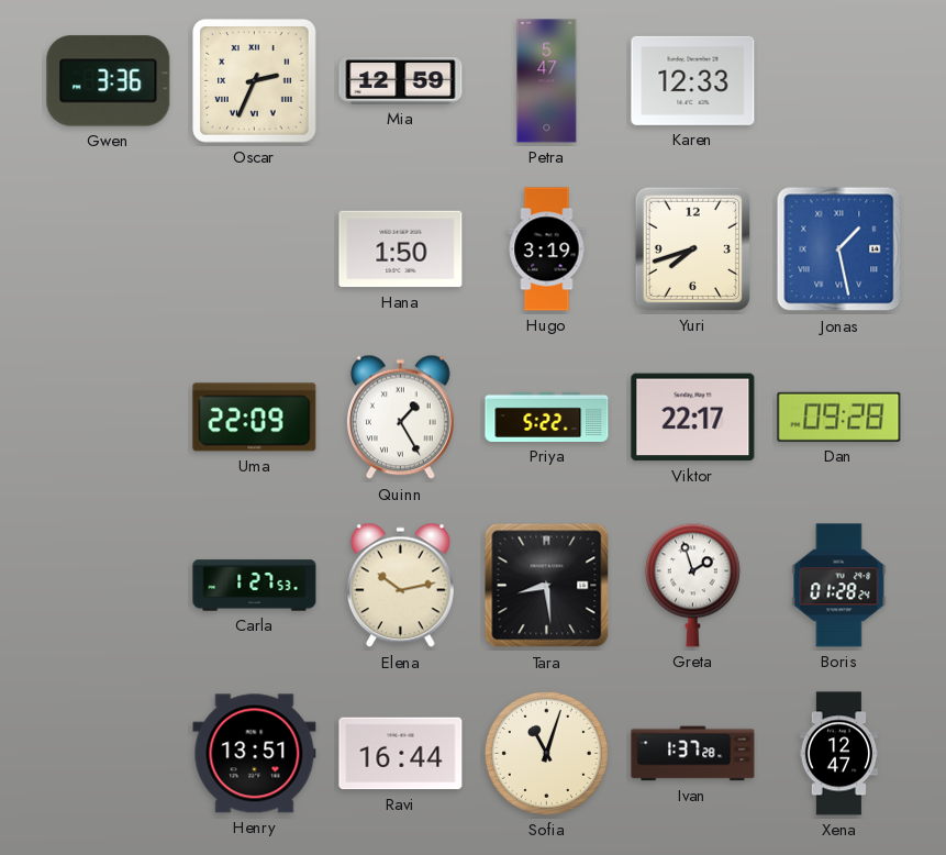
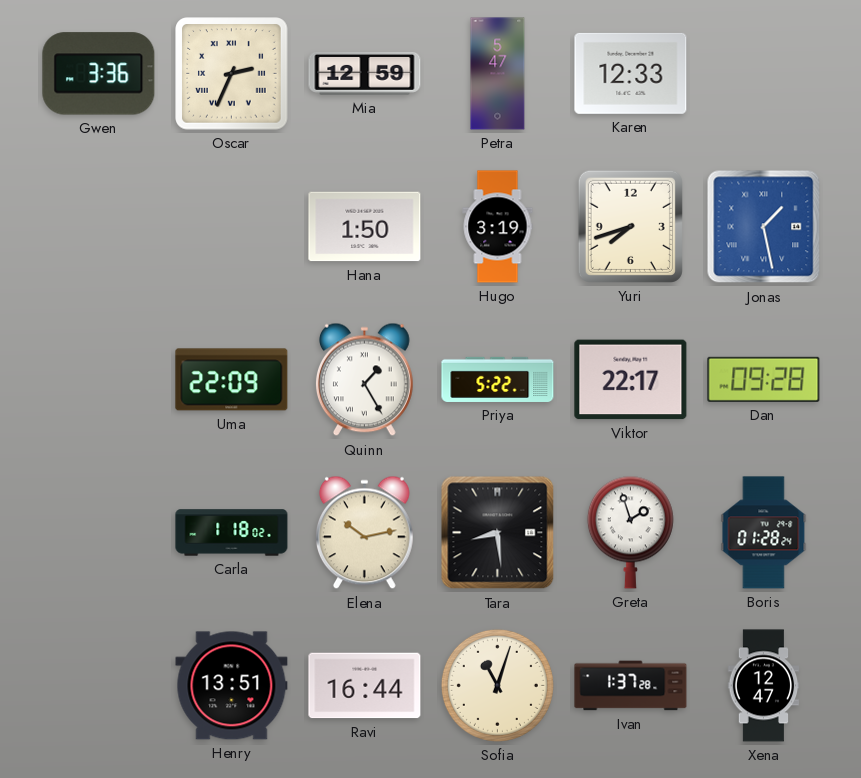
Carla: 1:27 -> 1:18
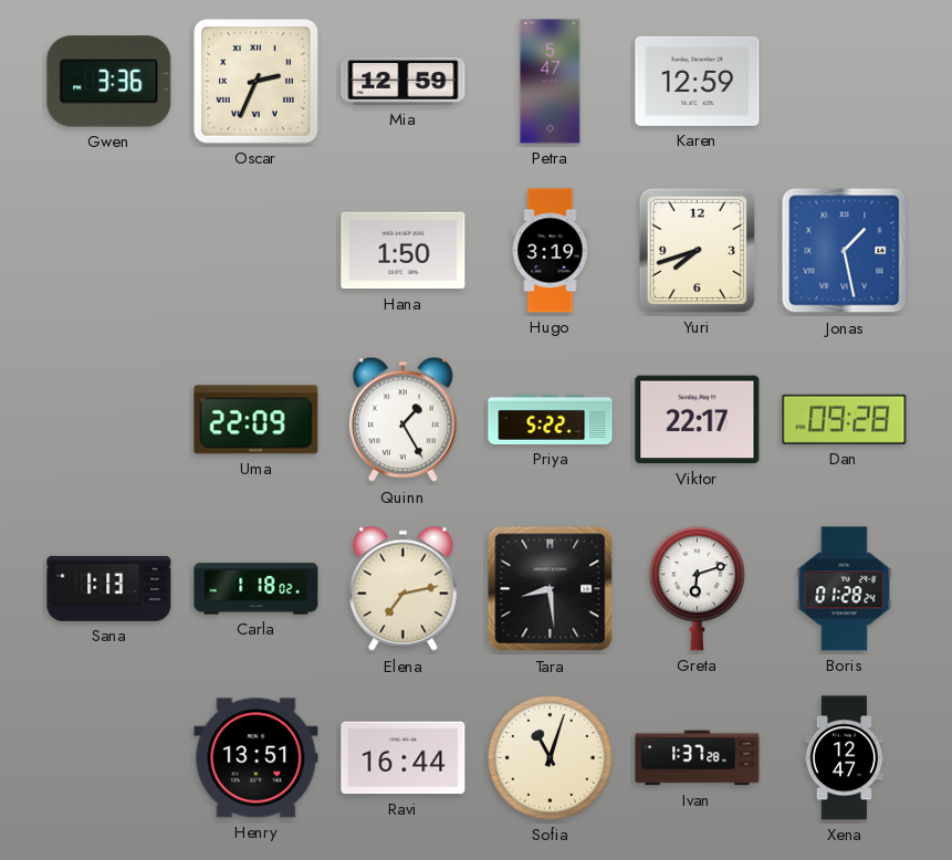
Karen: 12:33 -> 12:59
Sana: none -> 1:13
Elena: 10:13 -> 7:13
Greta: 1:57 -> 6:12
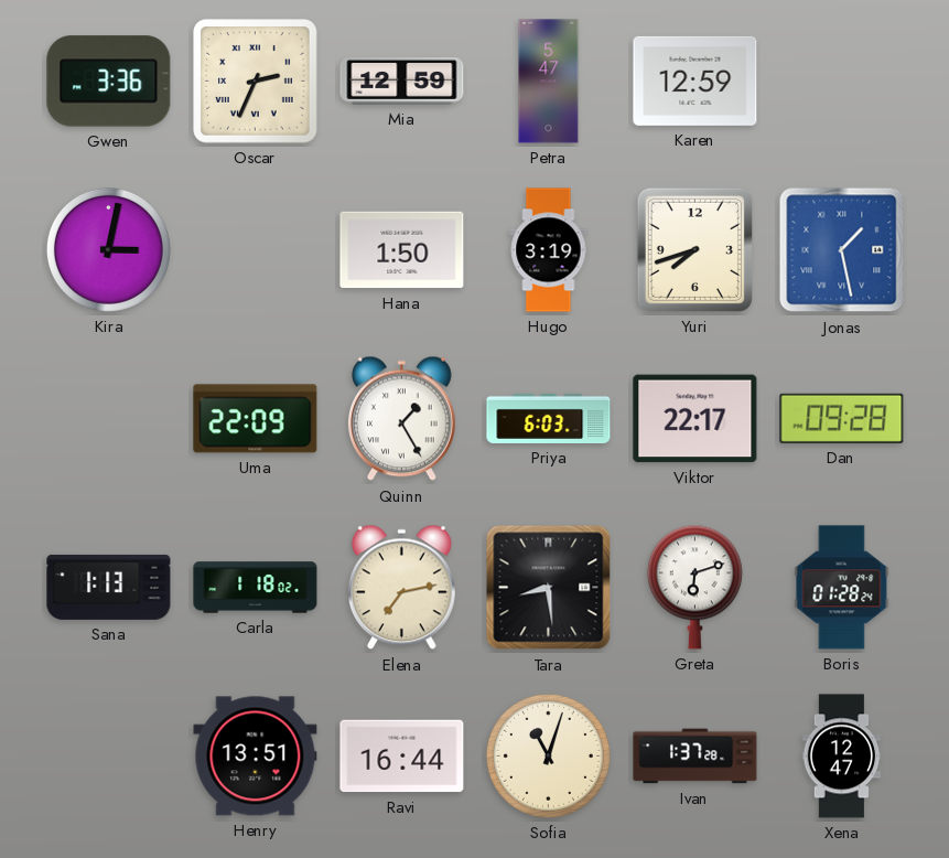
Kira: none -> 3:02
Priya: 5:22 -> 6:03
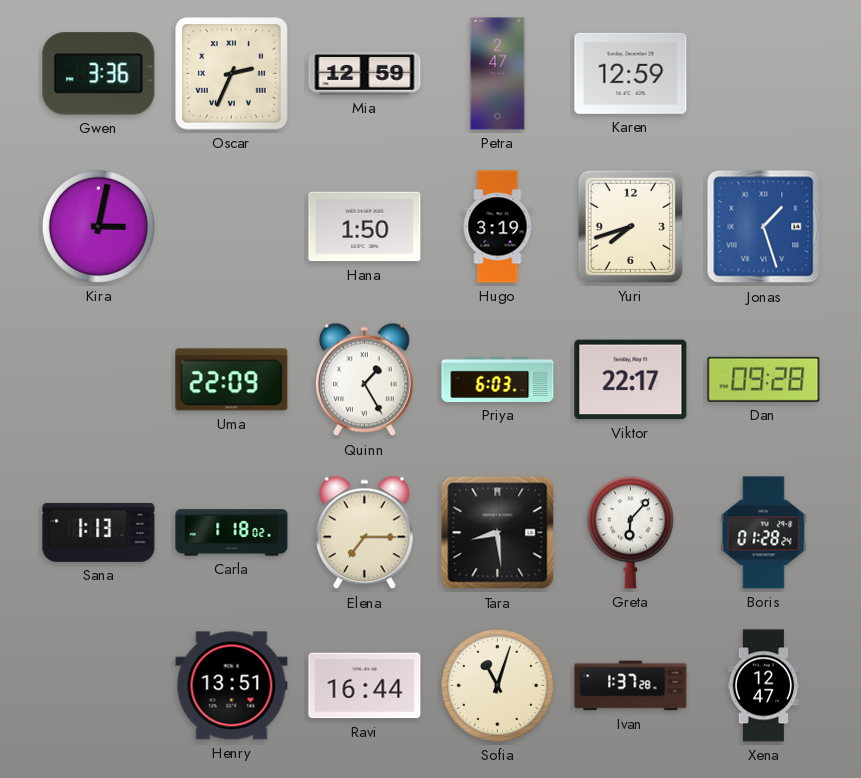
Petra: 5:47 -> 2:47
Jonas: 1:28 -> 1:27
Elena: 7:13 -> 7:15
Greta: 6:12 -> 6:07
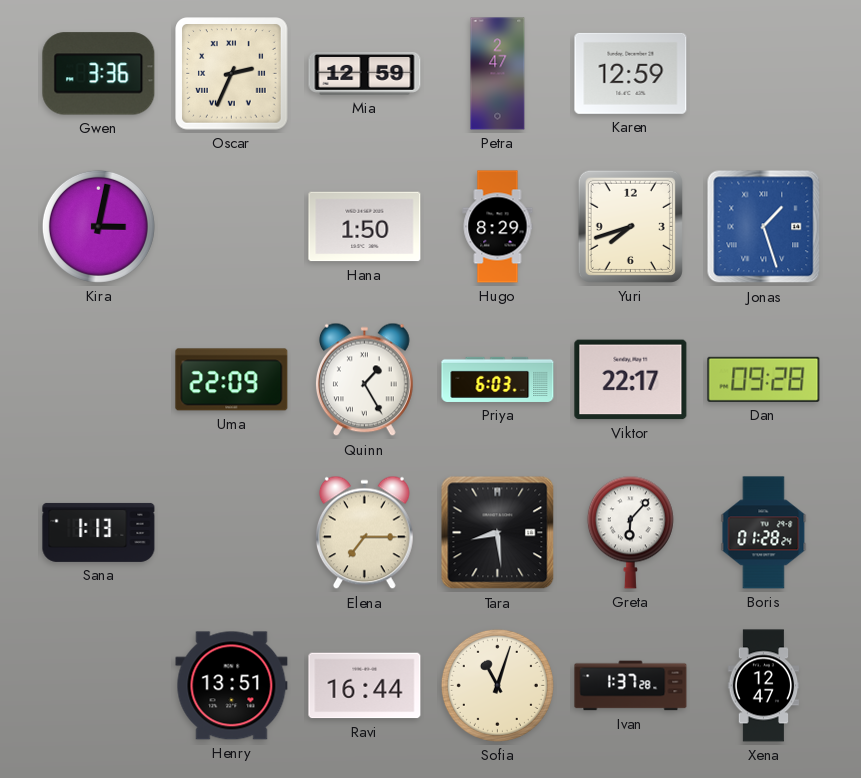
Hugo: 3:19 -> 8:29
Carla: 1:18 -> none
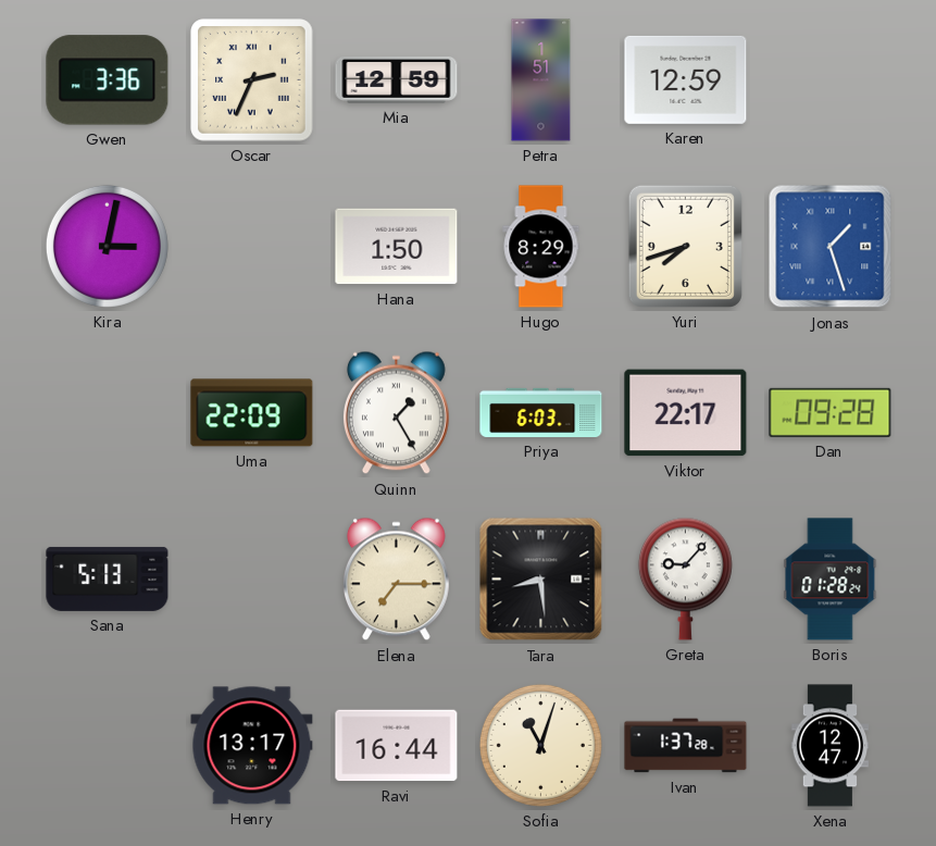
Petra: 2:47 -> 1:51
Sana: 1:13 -> 5:13
Greta: 6:07 -> 9:07
Henry: 13:51 -> 13:17
